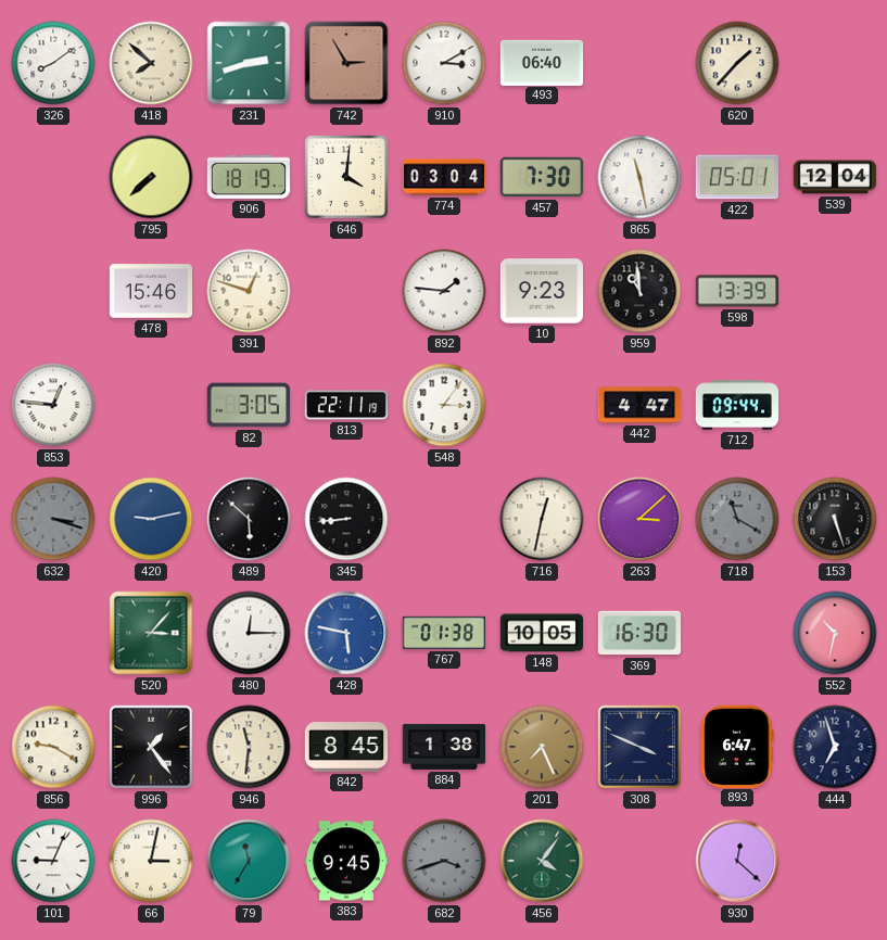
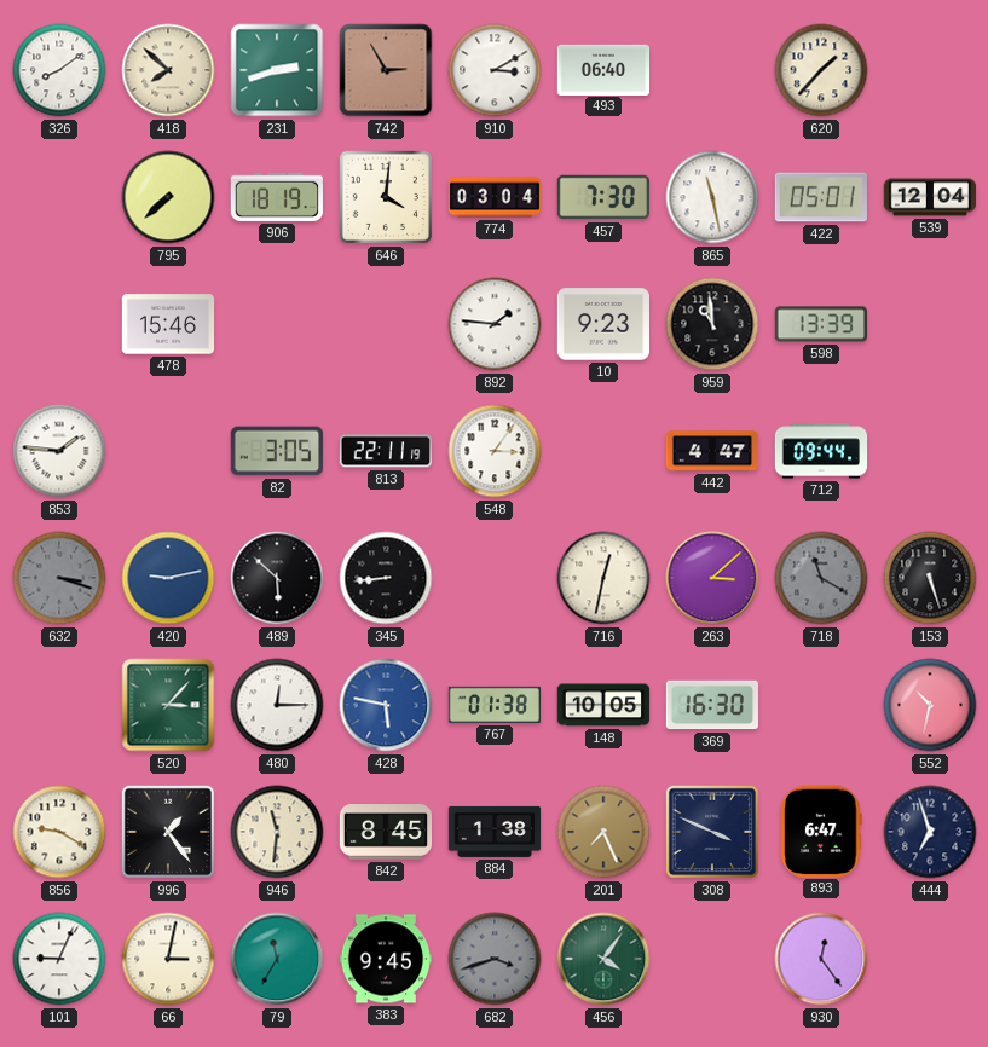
391: 12:48 -> none
853: 12:46 -> 1:46
930: 12:22 -> 12:24
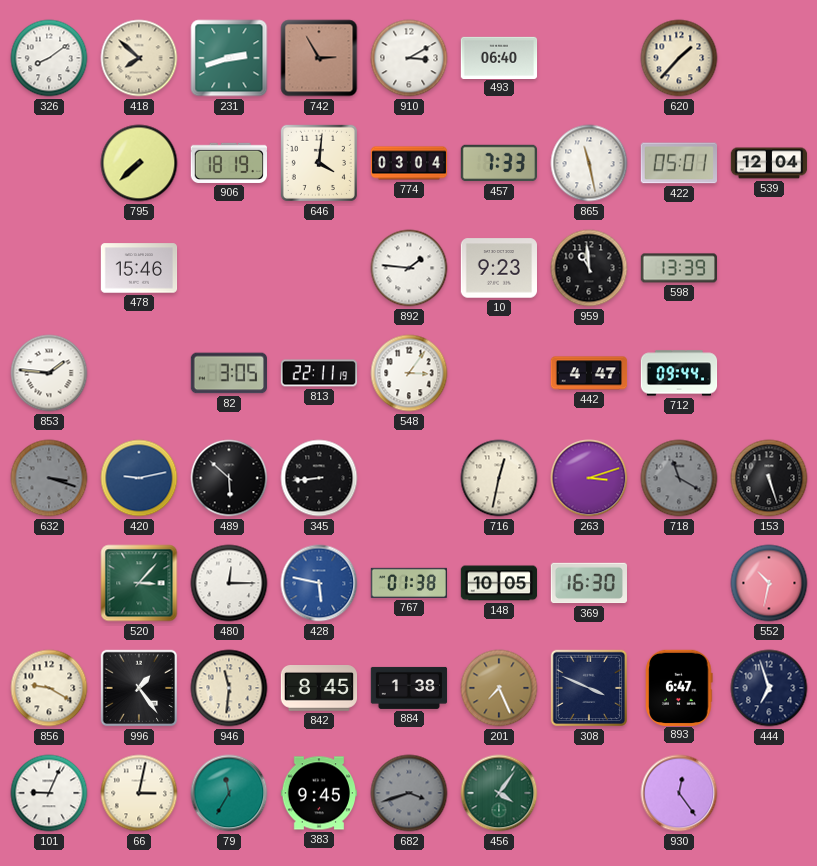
457: 7:30 -> 7:33
263: 3:08 -> 3:12
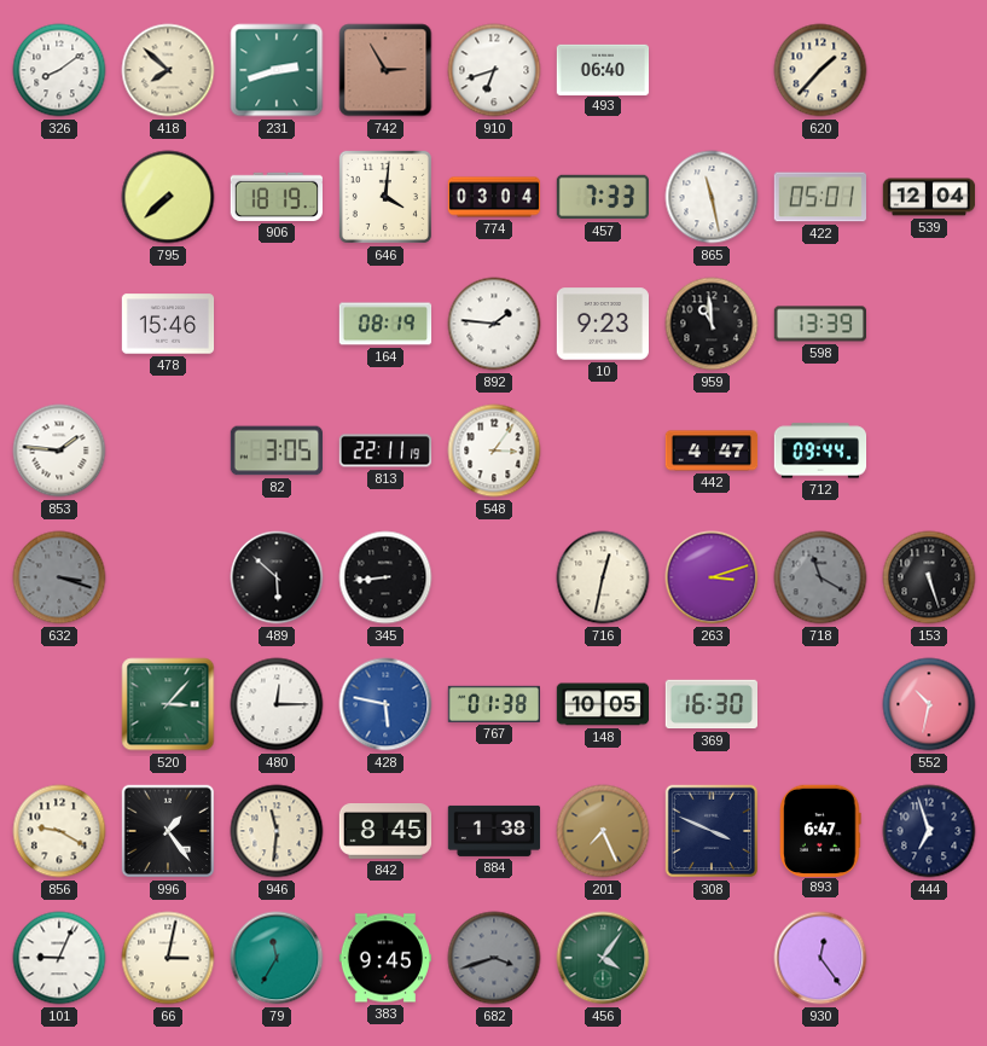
910: 3:10 -> 6:42
164: none -> 08:19
420: 9:13 -> none
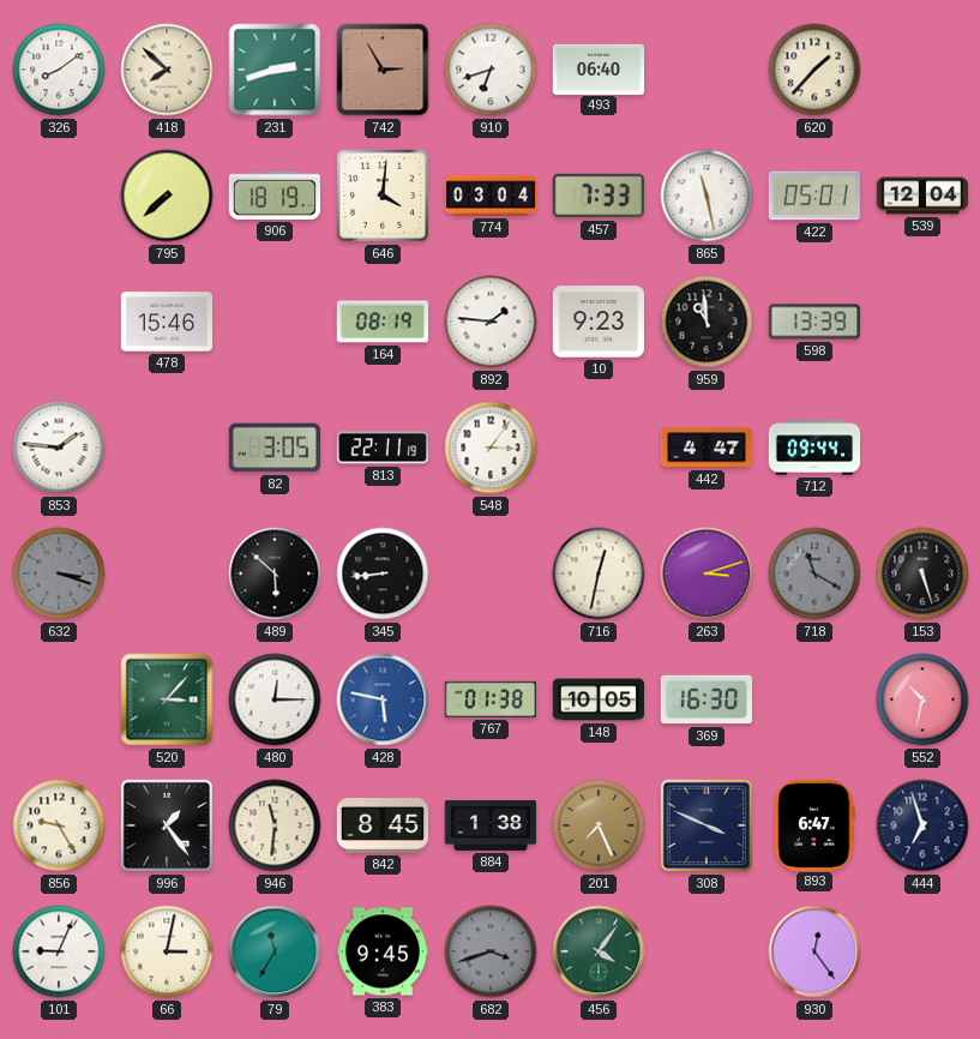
856: 9:20 -> 9:25
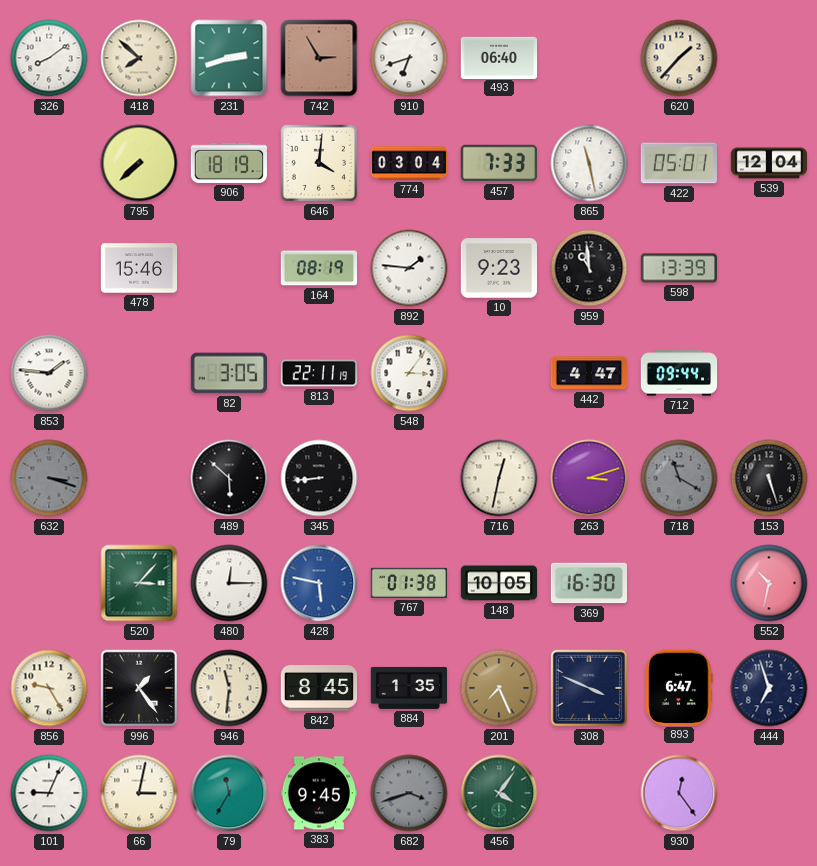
884: 1:38 -> 1:35
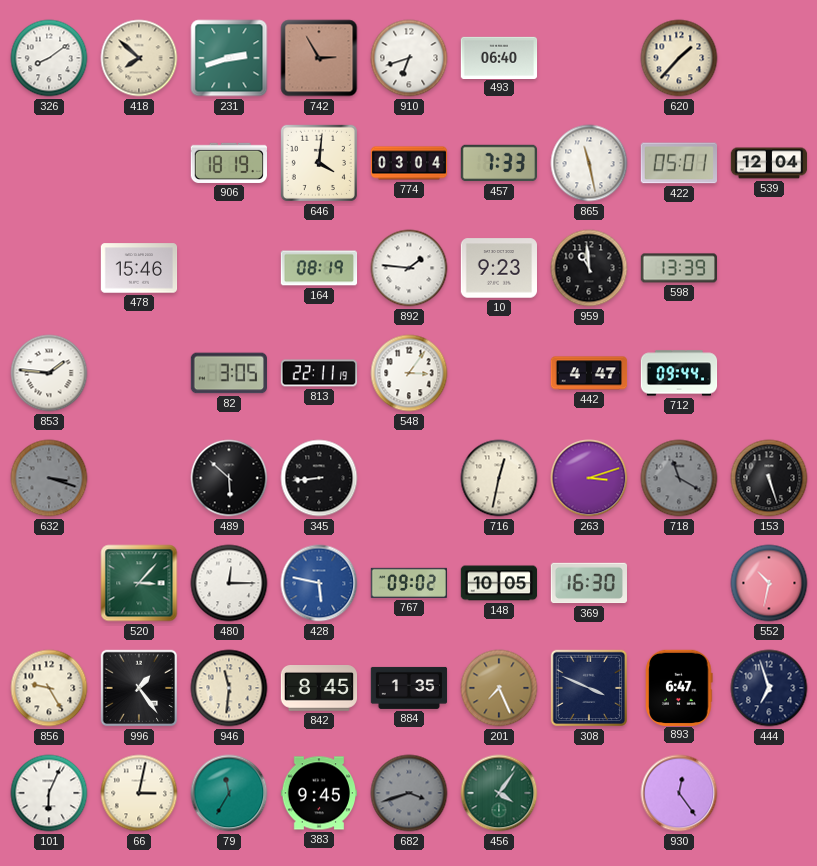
795: 7:38 -> none
767: 01:38 -> 09:02
101: 9:04 -> 6:04
